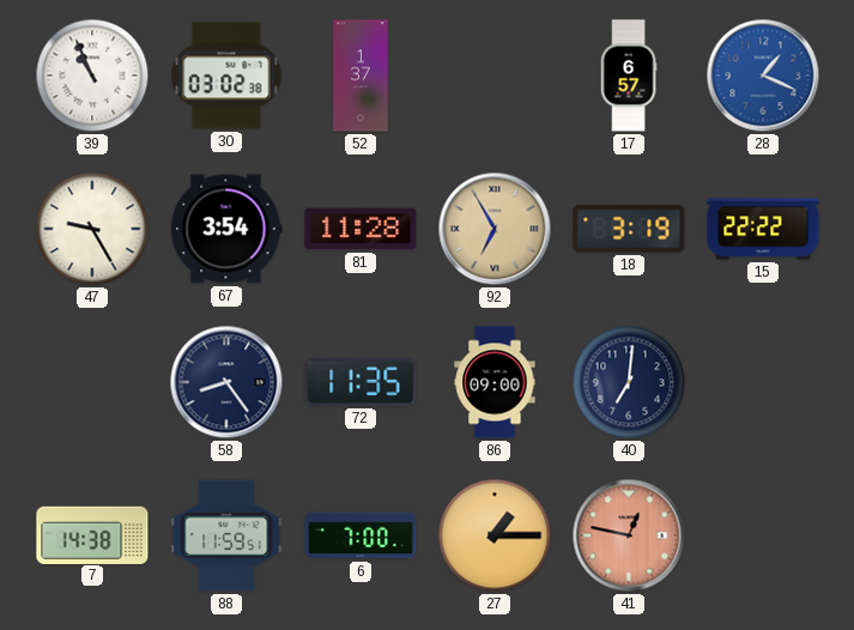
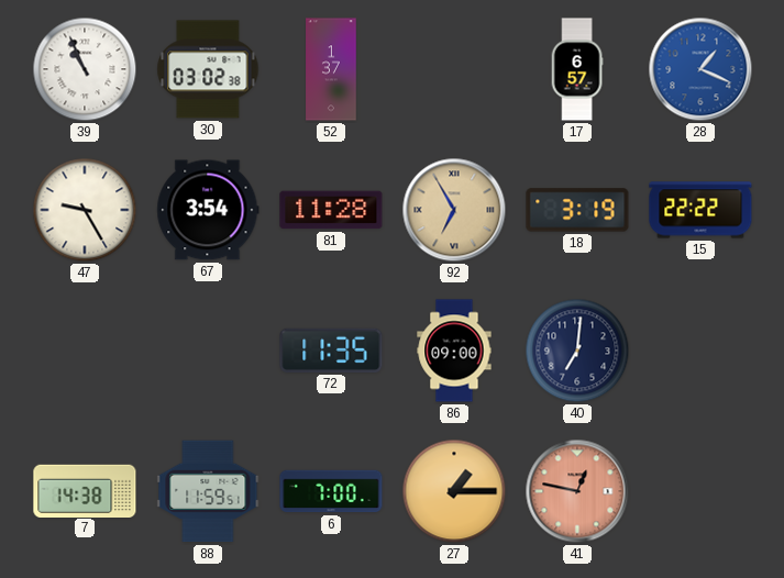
58: 8:24 -> none
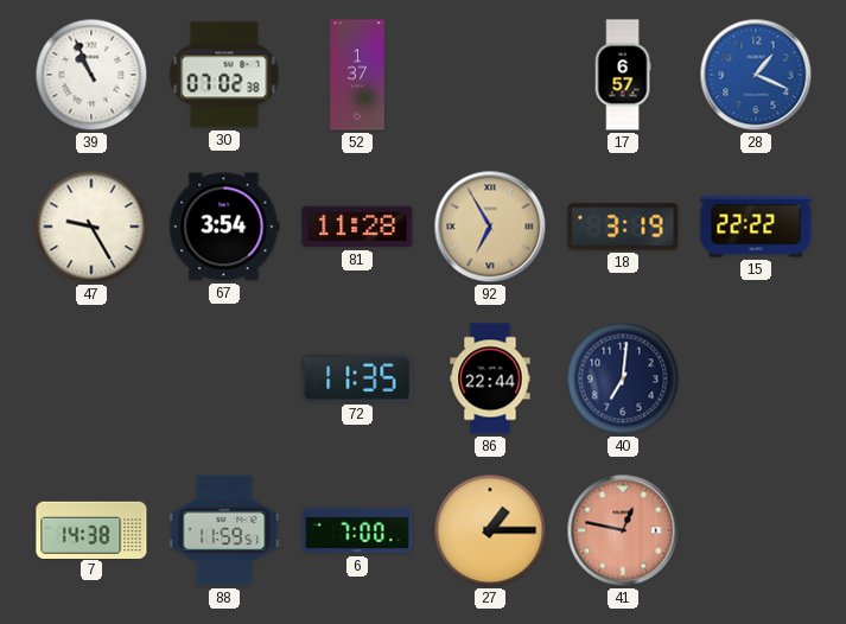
30: 03:02 -> 07:02
86: 09:00 -> 22:44
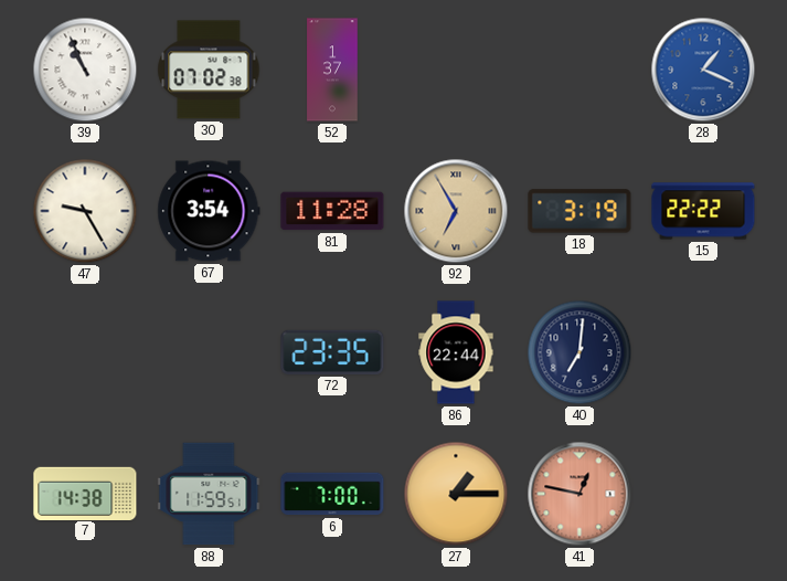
17: 6:57 -> none
72: 11:35 -> 23:35
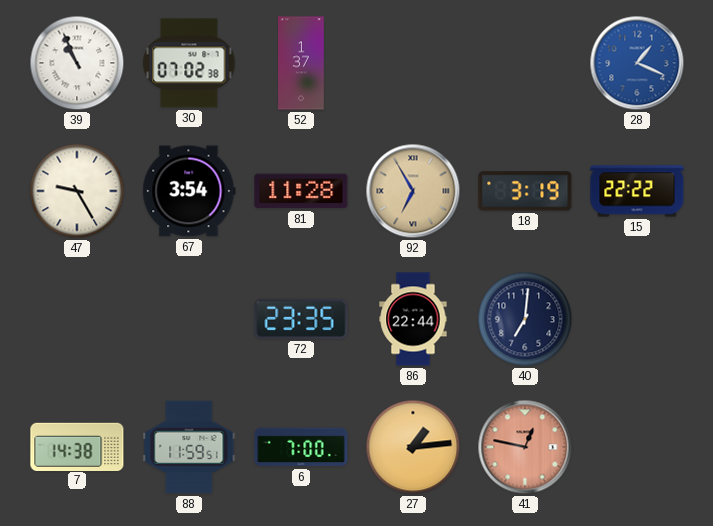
27: 1:15 -> 1:14
